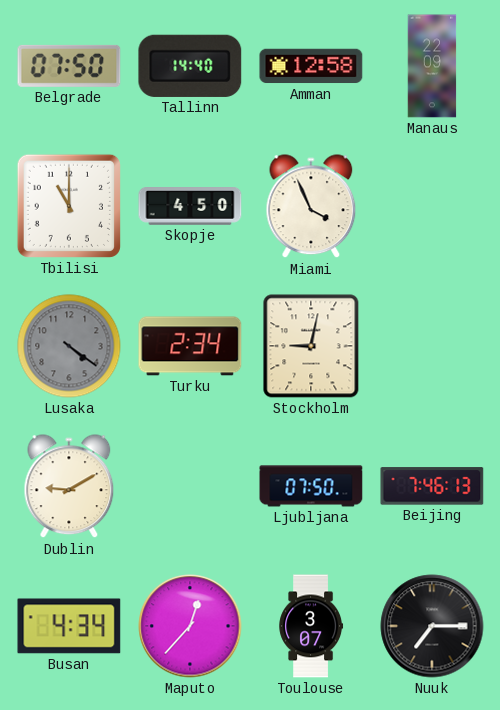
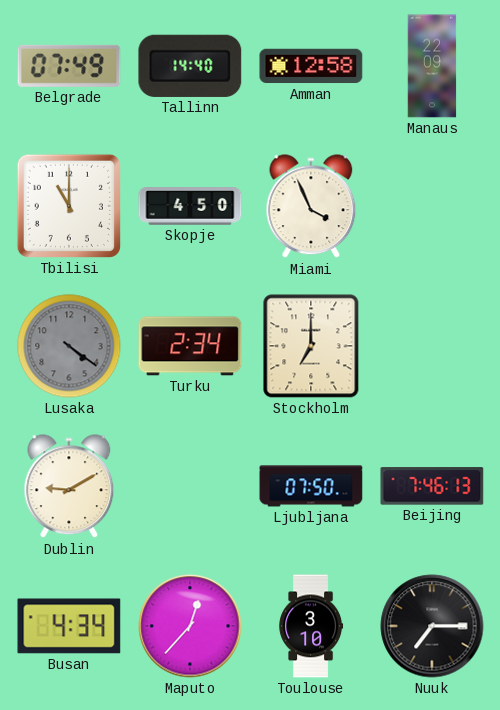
Belgrade: 07:50 -> 07:49
Stockholm: 9:02 -> 7:00
Toulouse: 3:07 -> 3:10
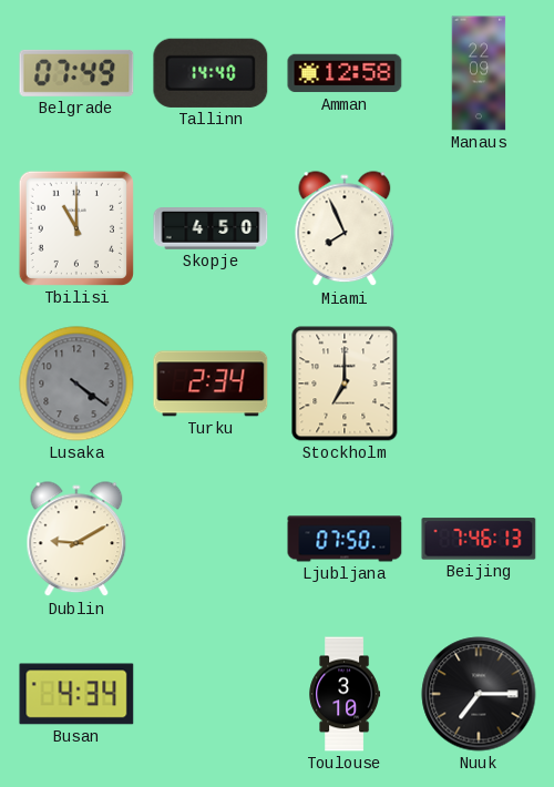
Miami: 3:56 -> 7:56
Maputo: 12:37 -> none
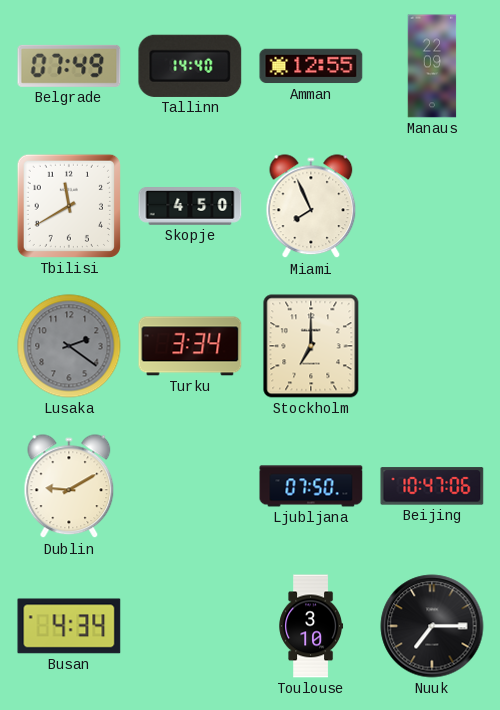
Amman: 12:58 -> 12:55
Tbilisi: 11:00 -> 11:40
Lusaka: 4:21 -> 2:21
Turku: 2:34 -> 3:34
Beijing: 7:46 -> 10:47
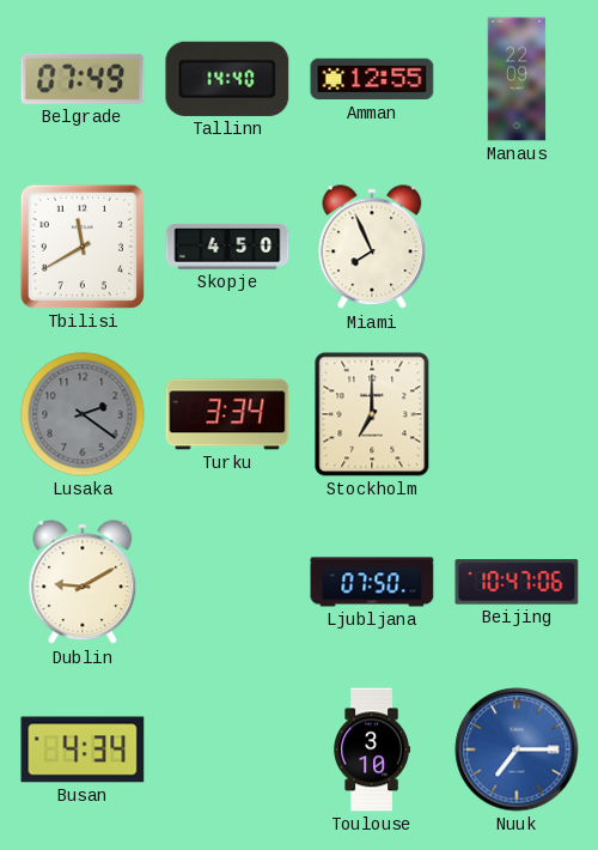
Nuuk dial: black -> blue
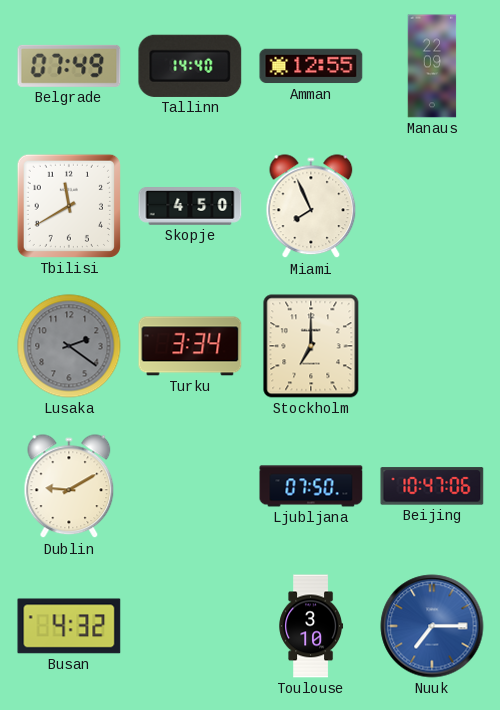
Busan: 4:34 -> 4:32
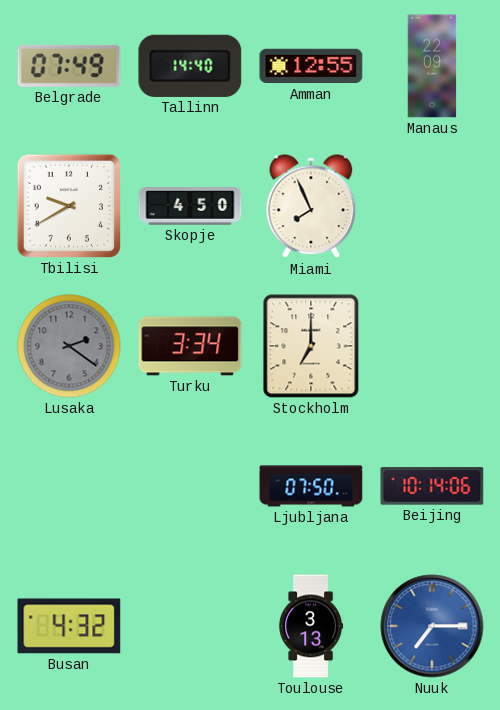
Tbilisi: 11:40 -> 9:40
Dublin: 9:10 -> none
Beijing: 10:47 -> 10:14
Toulouse: 3:10 -> 3:13
